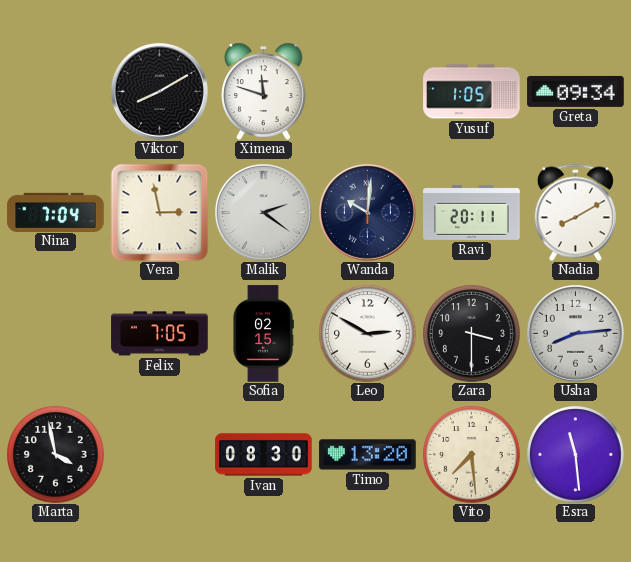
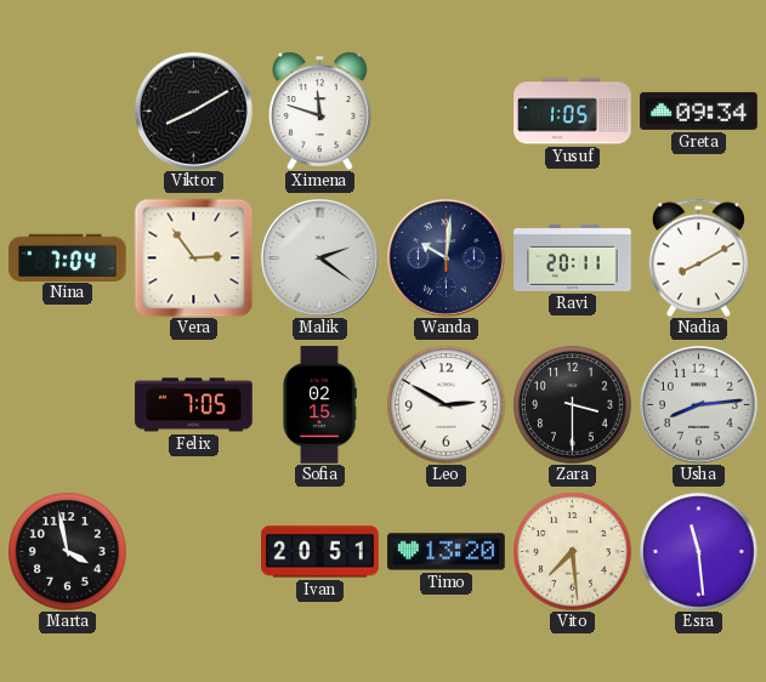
Vera: 2:58 -> 2:54
Ivan: 08:30 -> 20:51
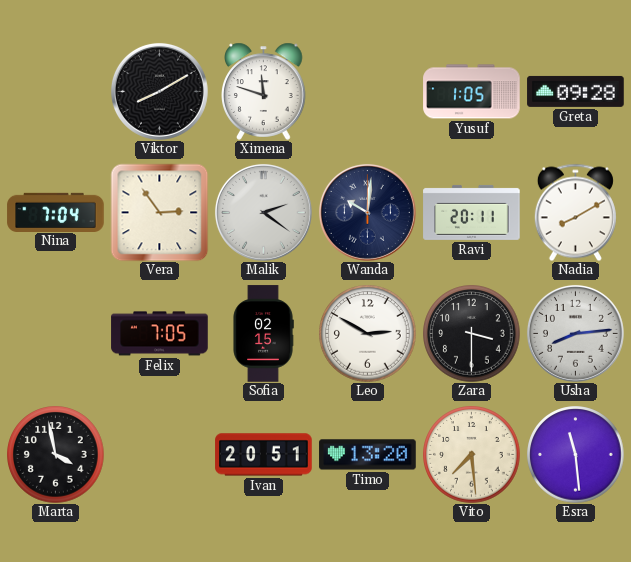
Greta: 09:34 -> 09:28
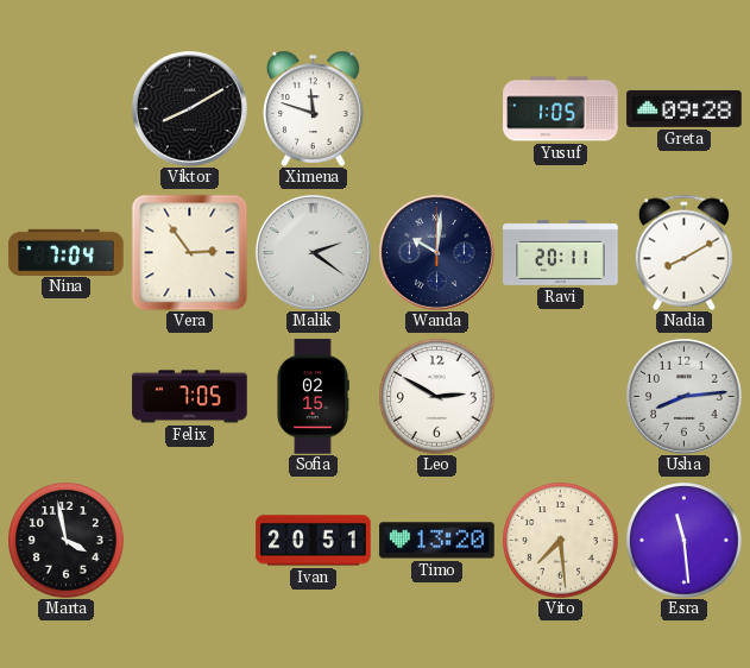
Zara: 3:30 -> none
